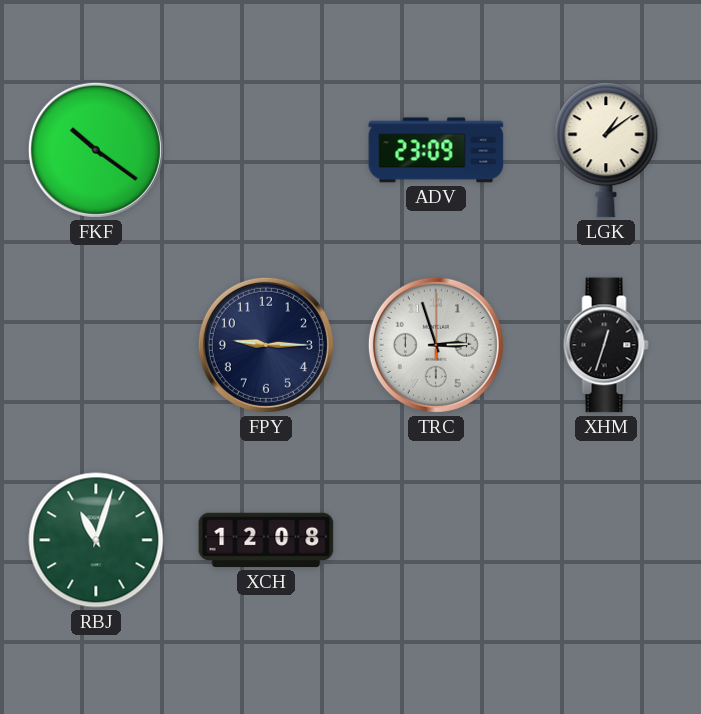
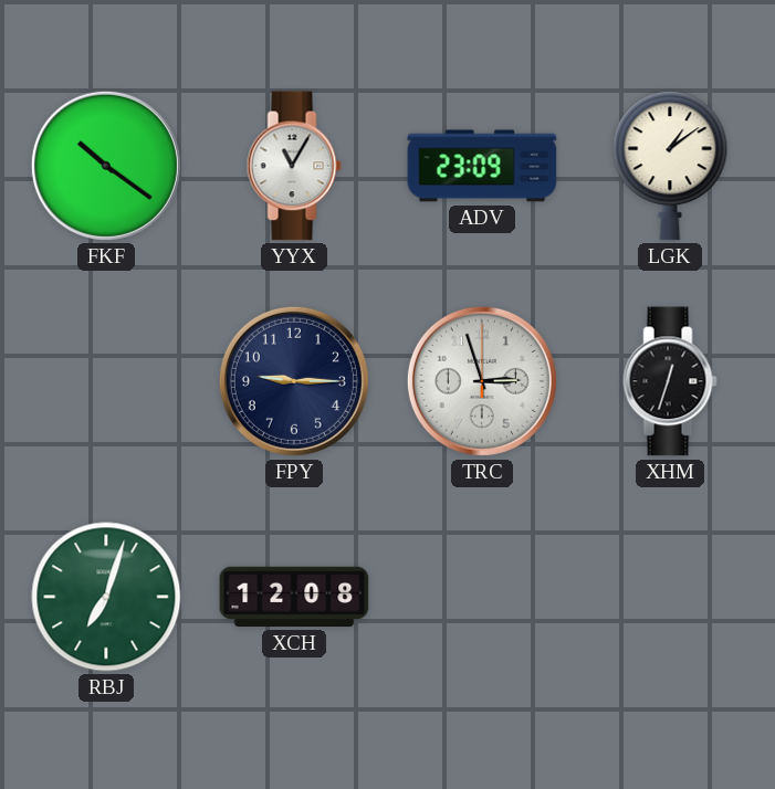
YYX: none -> 11:05
RBJ: 11:03 -> 7:03
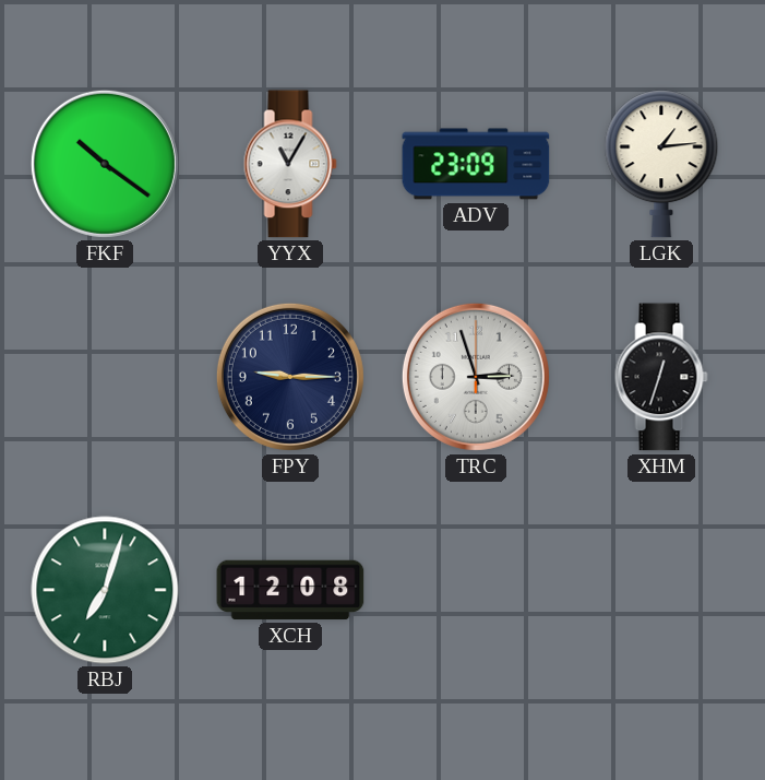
LGK: 1:09 -> 1:14
